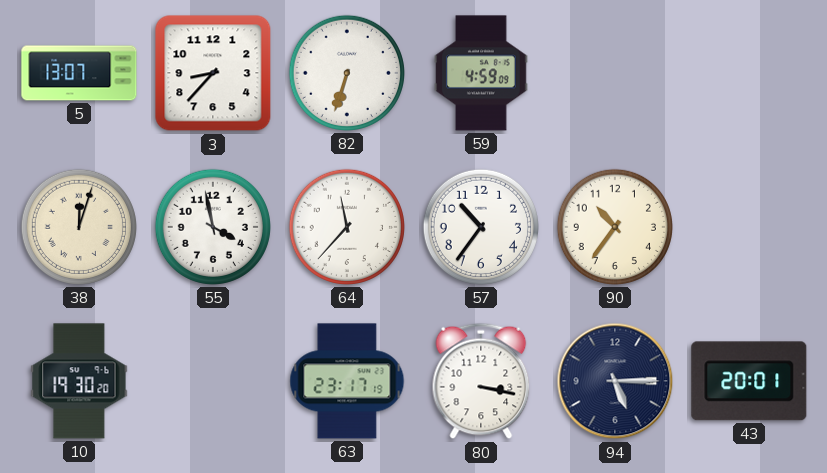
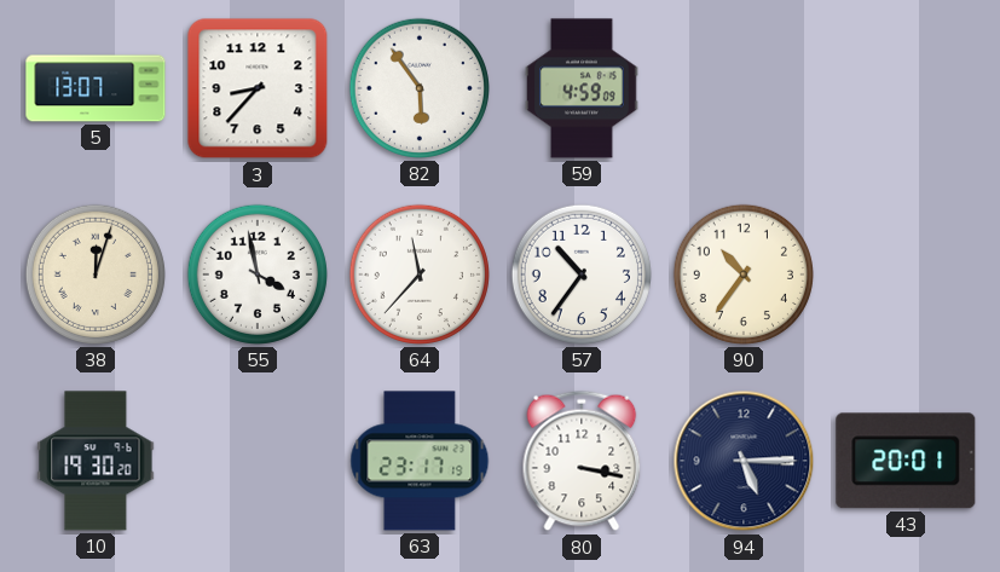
82: 6:33 -> 5:54
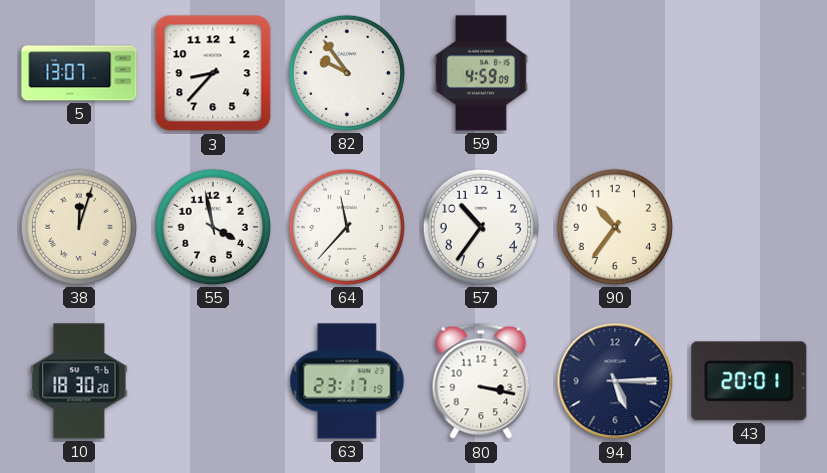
82: 5:54 -> 9:54
10: 19:30 -> 18:30
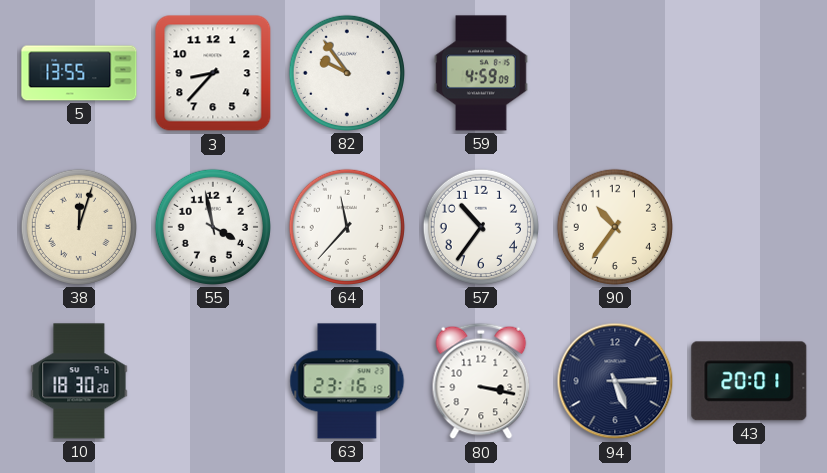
5: 13:07 -> 13:55
63: 23:17 -> 23:16
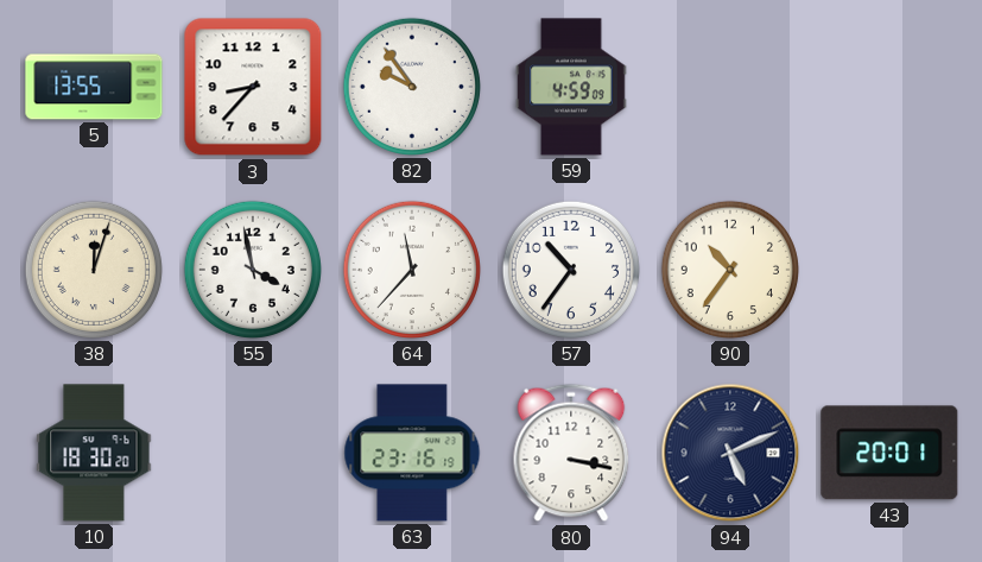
94: 5:15 -> 5:11
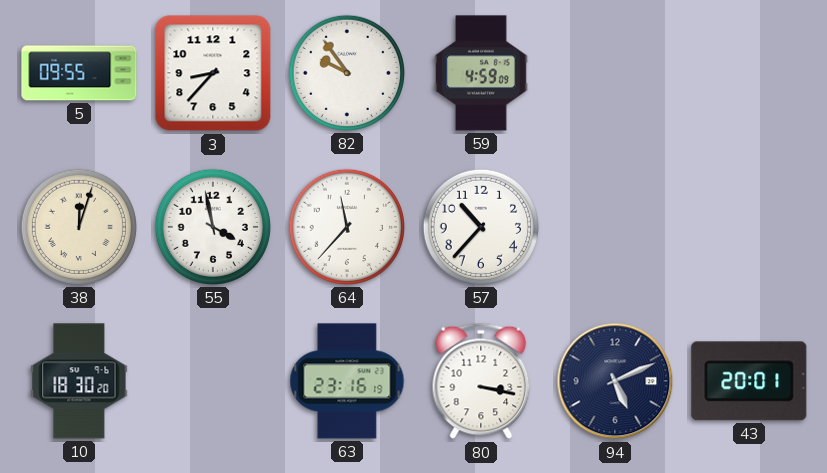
5: 13:55 -> 09:55
57: 10:36 -> 10:37
90: 10:36 -> none
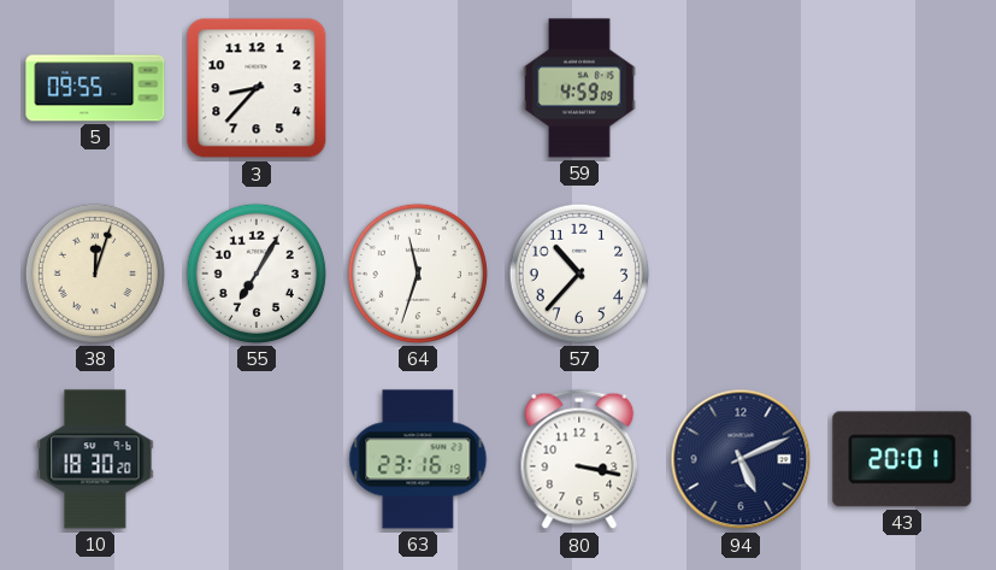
82: 9:54 -> none
55: 3:58 -> 7:05
64: 11:37 -> 11:33
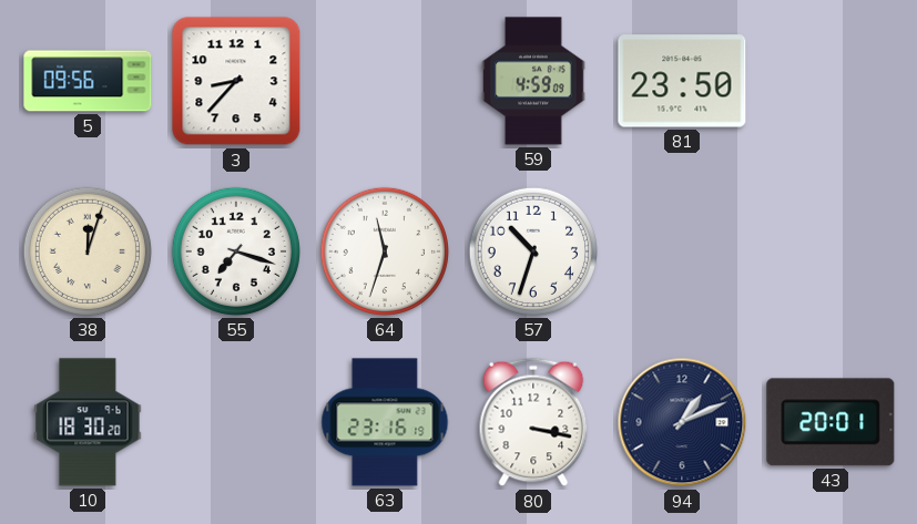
5: 09:55 -> 09:56
81: none -> 23:50
55: 7:05 -> 7:18
57: 10:37 -> 10:33
94: 5:11 -> 1:11
